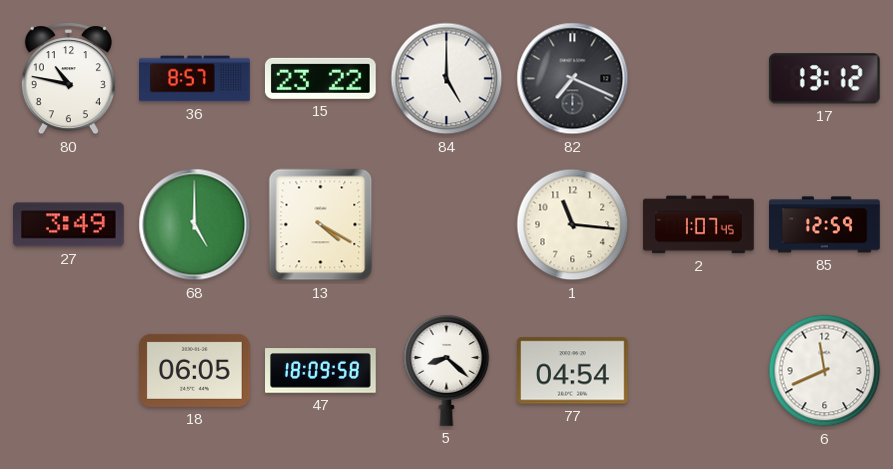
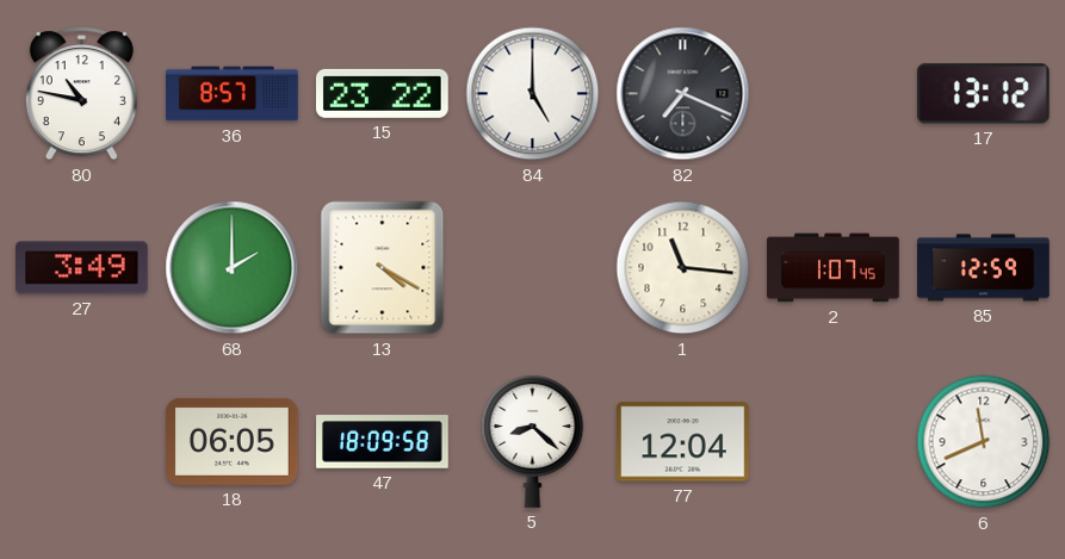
68: 5:00 -> 2:00
77: 04:54 -> 12:04
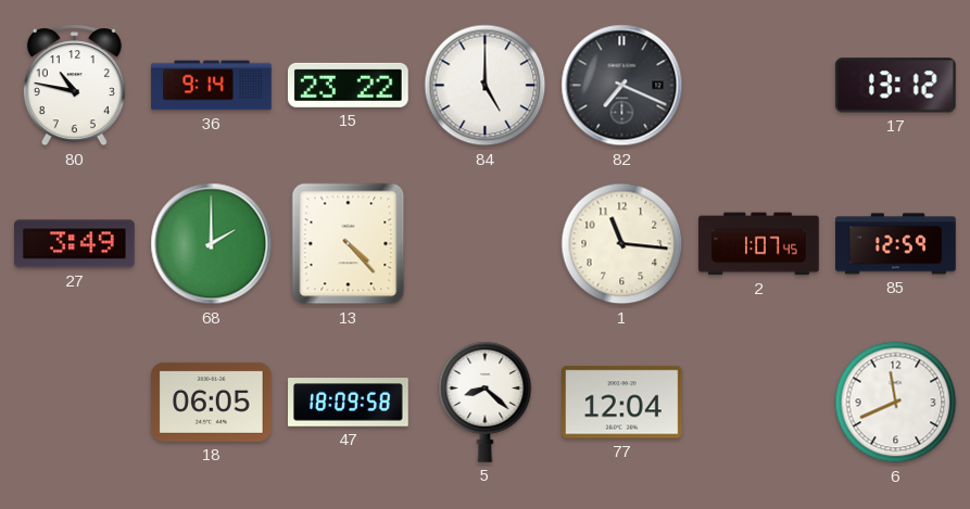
36: 8:57 -> 9:14
13: 4:20 -> 4:23
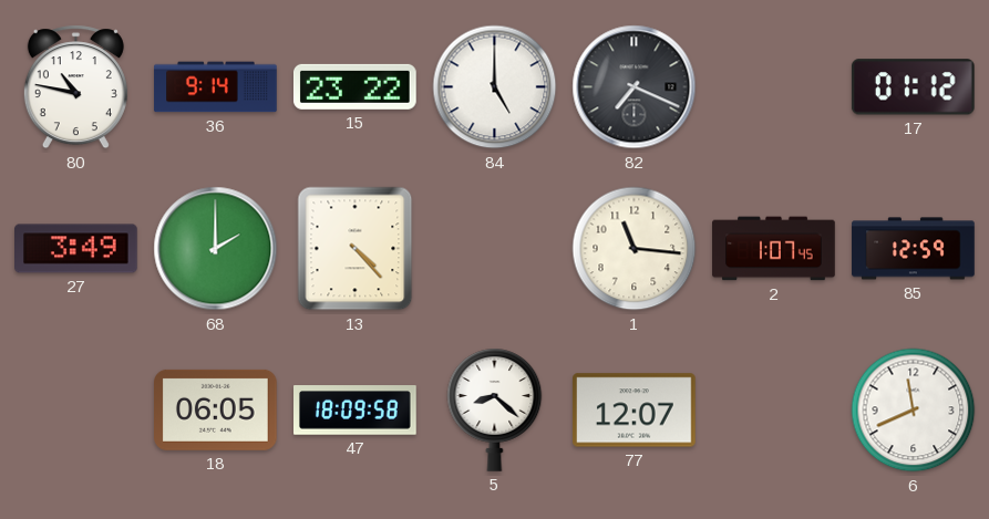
17: 13:12 -> 01:12
77: 12:04 -> 12:07
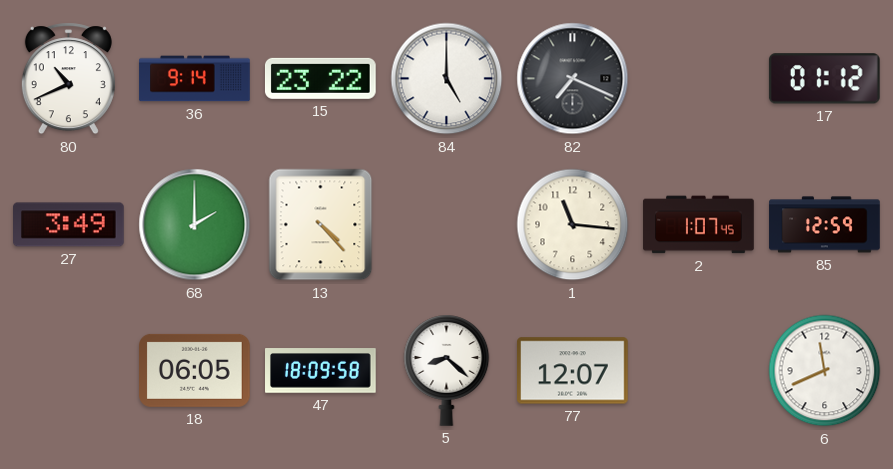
80: 10:47 -> 10:41
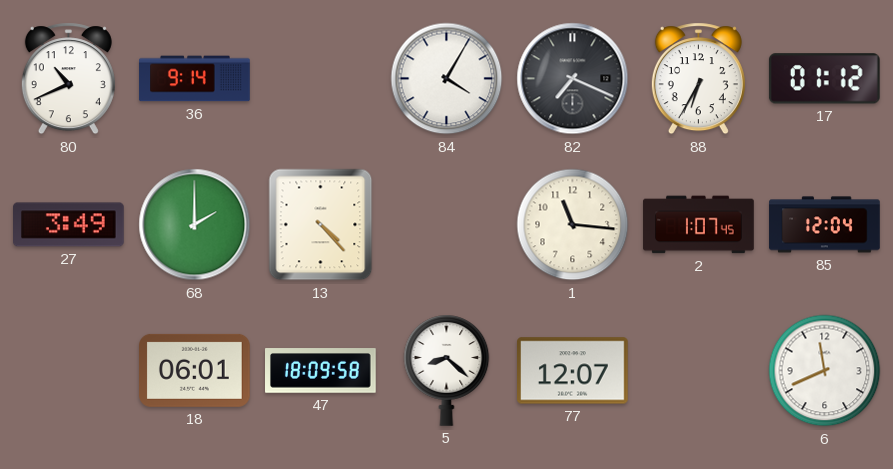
15: 23:22 -> none
84: 5:00 -> 4:05
88: none -> 6:35
85: 12:59 -> 12:04
18: 06:05 -> 06:01
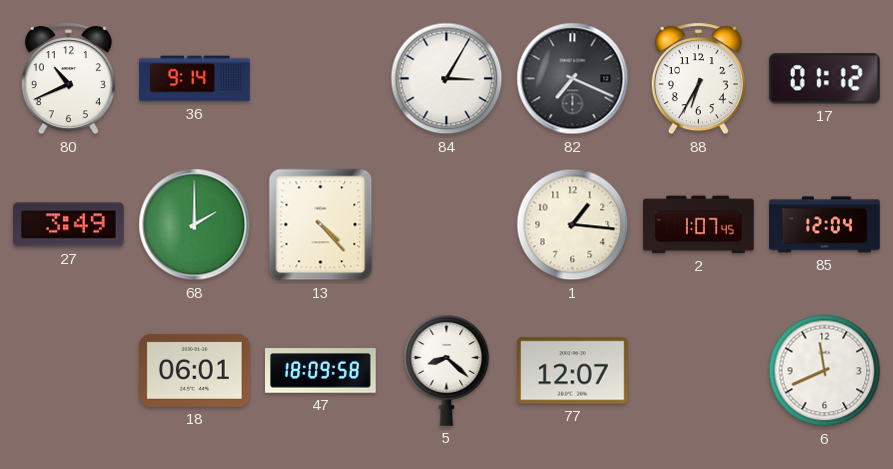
84: 4:05 -> 3:05
1: 11:16 -> 1:16
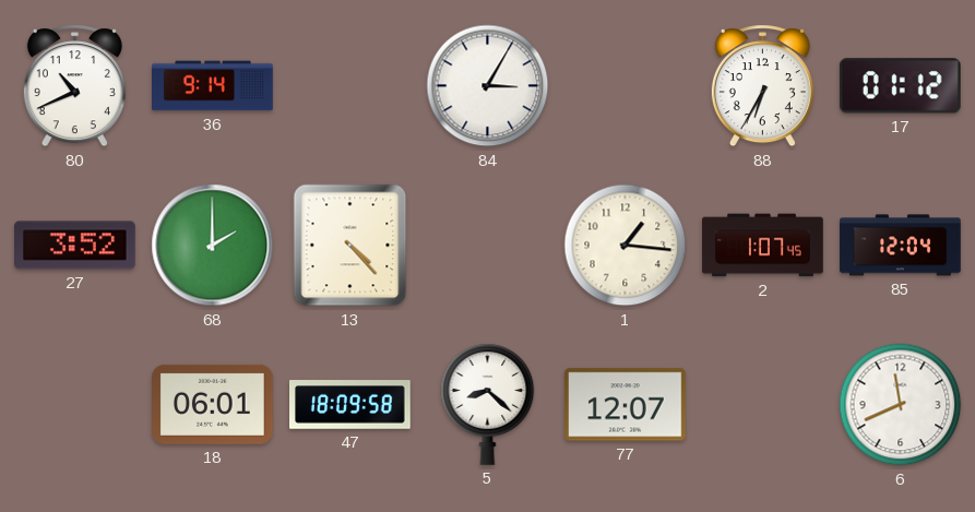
82: 7:19 -> none
27: 3:49 -> 3:52
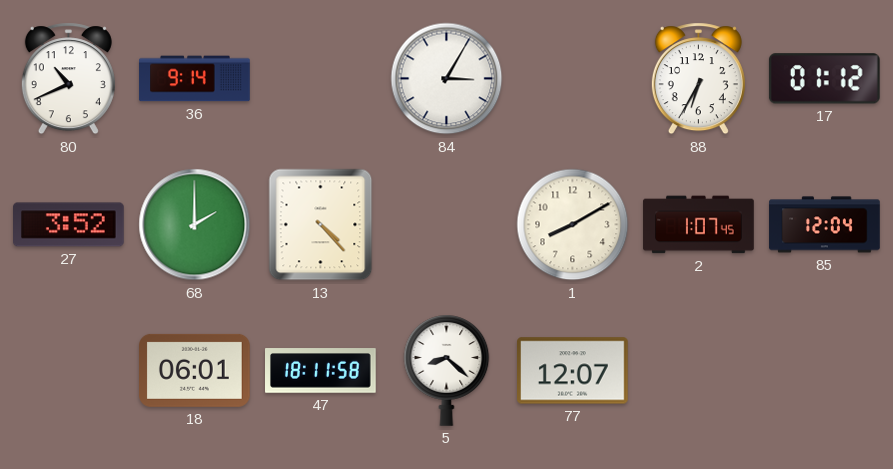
1: 1:16 -> 8:10
47: 18:09 -> 18:11
6: 11:41 -> none
